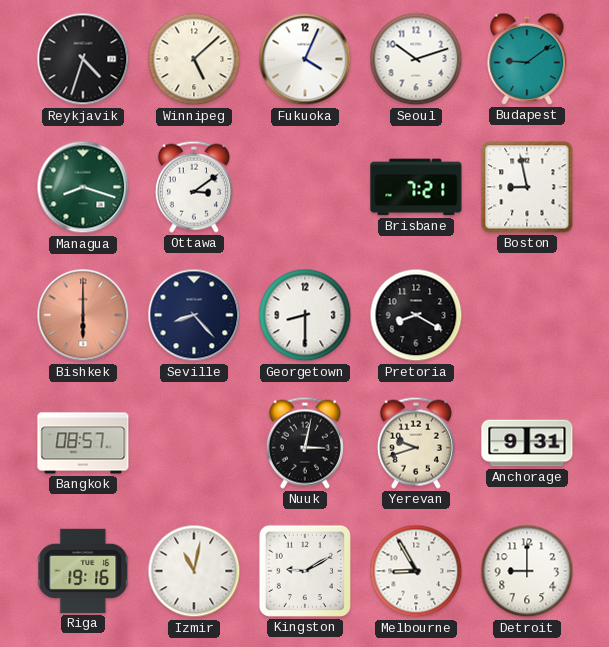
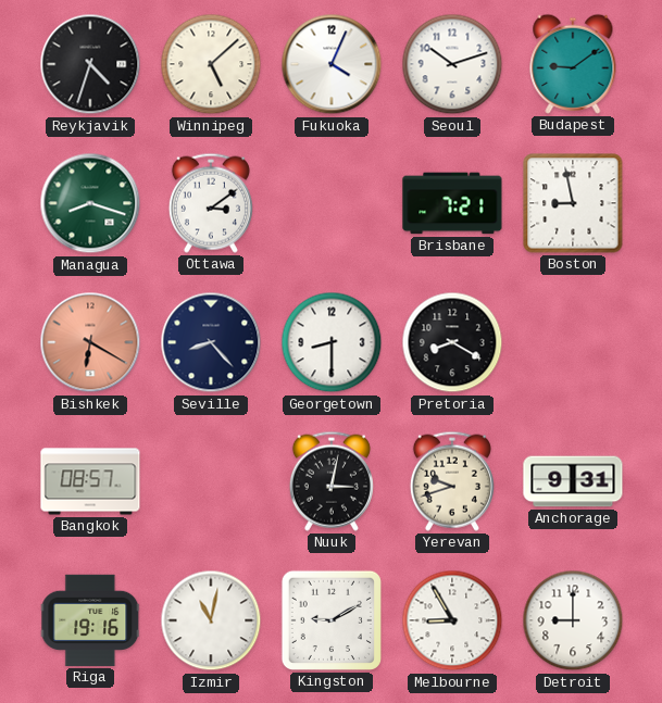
Bishkek: 6:00 -> 6:20
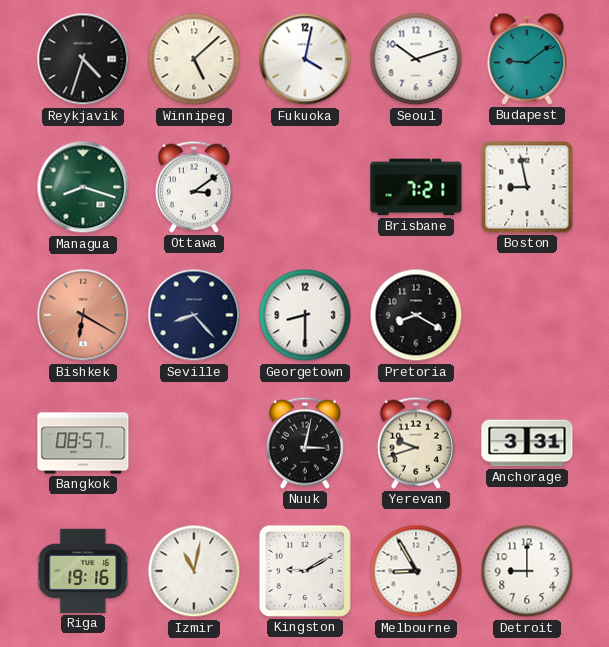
Fukuoka: 4:04 -> 4:02
Anchorage: 9:31 -> 3:31
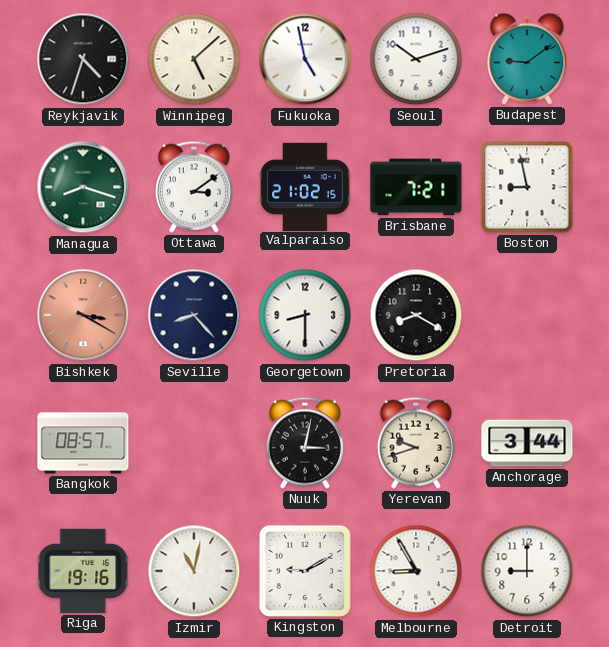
Fukuoka: 4:02 -> 4:58
Valparaiso: none -> 21:02
Bishkek: 6:20 -> 3:20
Anchorage: 3:31 -> 3:44
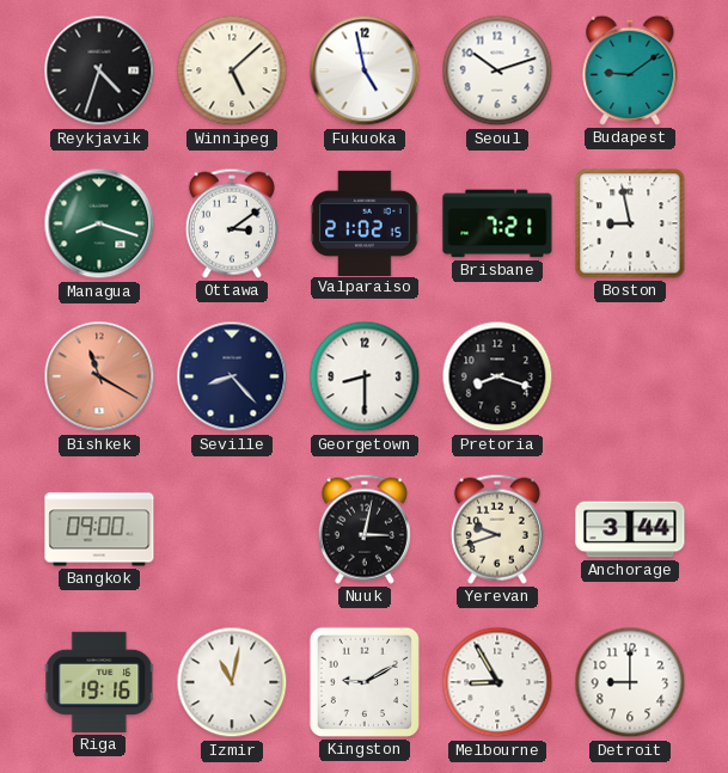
Bishkek: 3:20 -> 11:20
Pretoria: 8:20 -> 8:18
Bangkok: 08:57 -> 09:00
